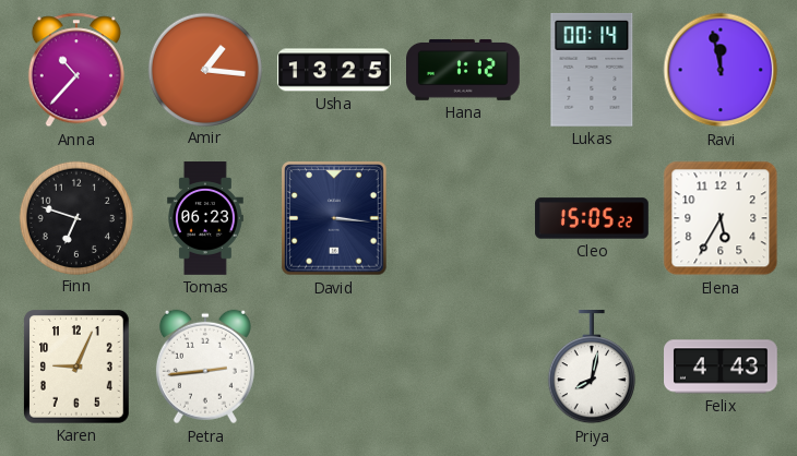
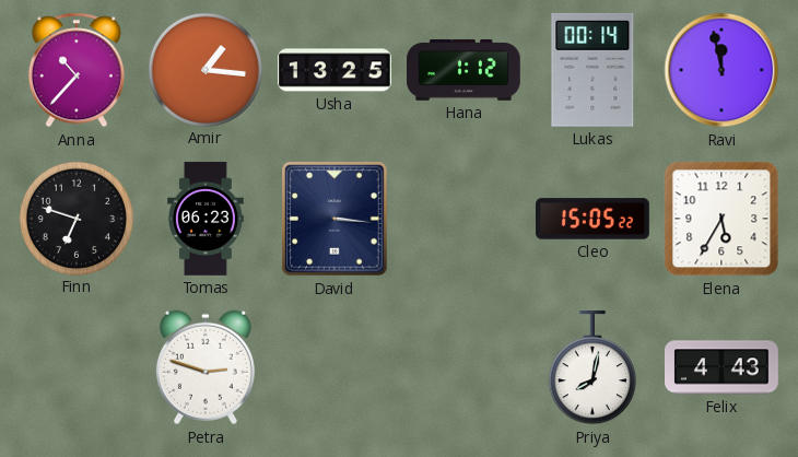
Karen: 9:04 -> none
Petra: 2:44 -> 2:48
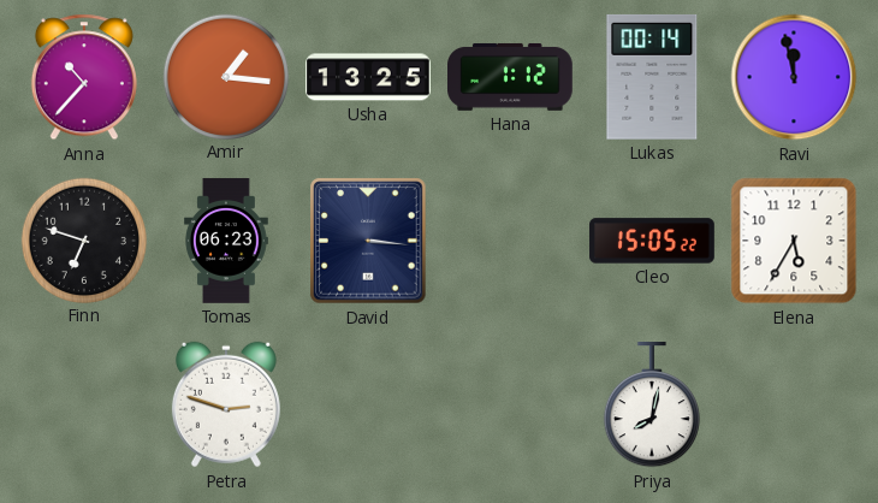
Felix: 4:43 -> none
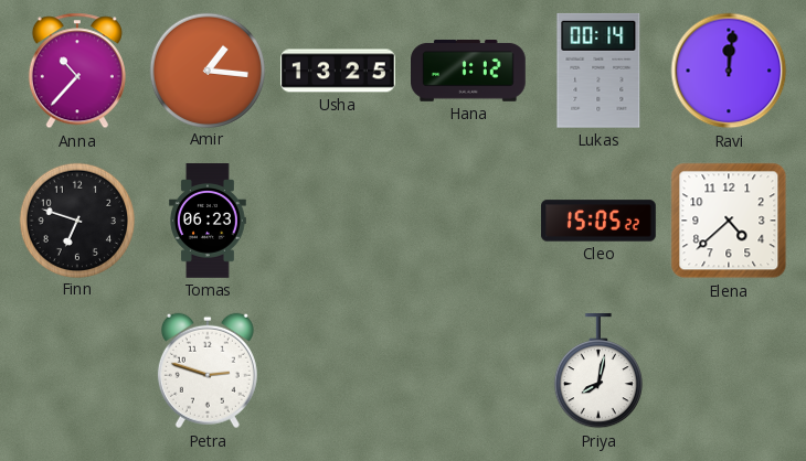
Ravi: 11:58 -> 12:01
David: 3:16 -> none
Elena: 5:35 -> 4:38
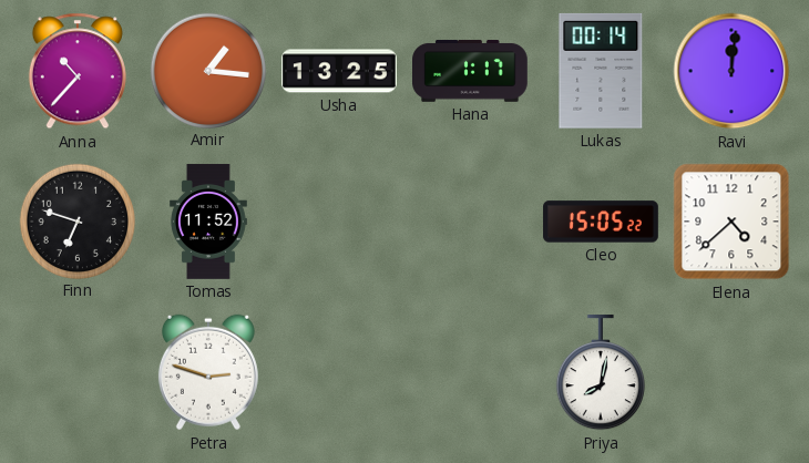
Hana: 1:12 -> 1:17
Tomas: 06:23 -> 11:52
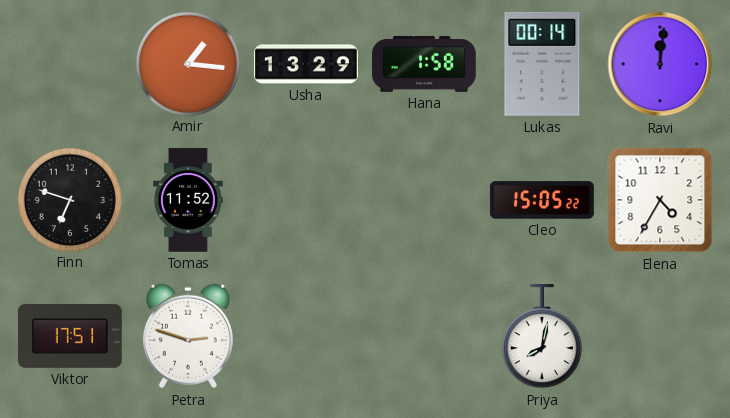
Anna: 10:37 -> none
Usha: 13:25 -> 13:29
Hana: 1:17 -> 1:58
Elena: 4:38 -> 4:35
Viktor: none -> 17:51
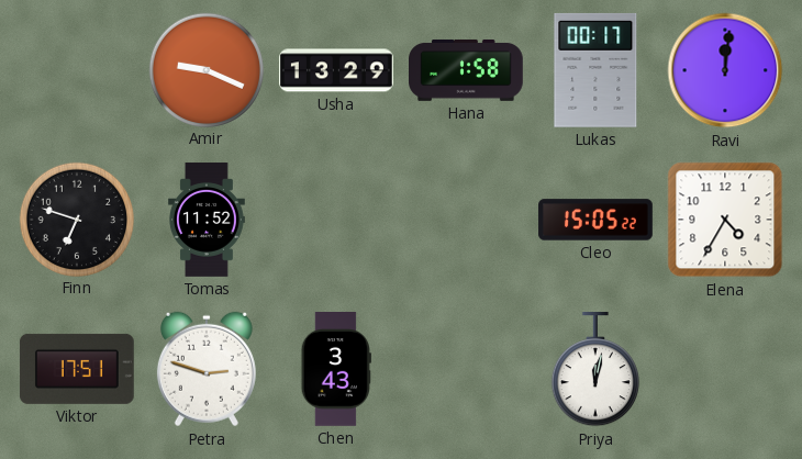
Amir: 1:16 -> 9:19
Lukas: 00:14 -> 00:17
Chen: none -> 3:43
Priya: 8:02 -> 12:02
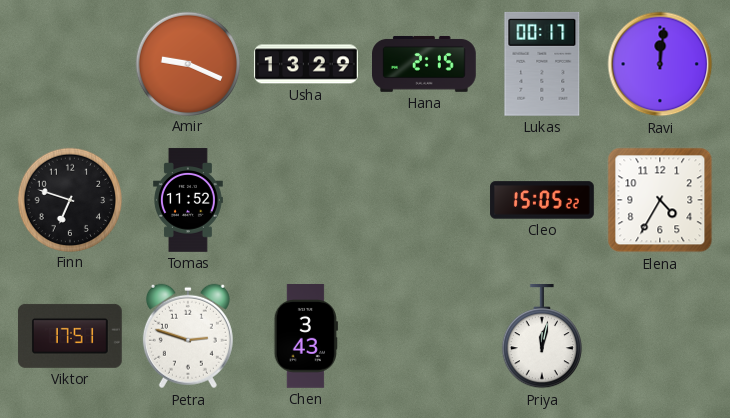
Hana: 1:58 -> 2:15
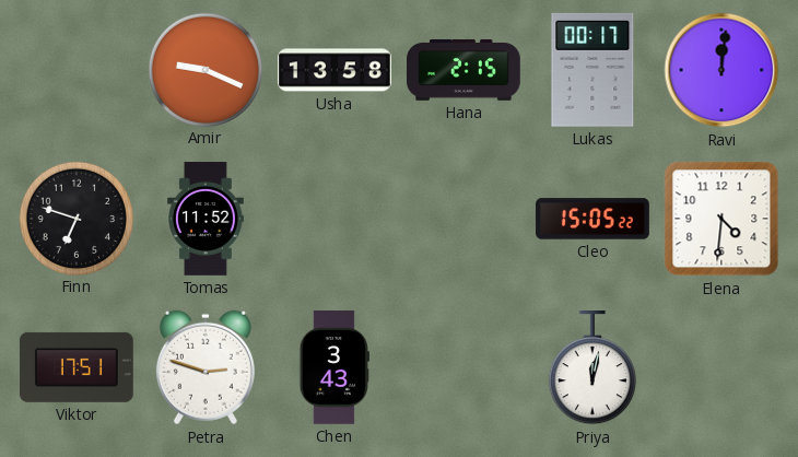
Usha: 13:29 -> 13:58
Elena: 4:35 -> 4:31
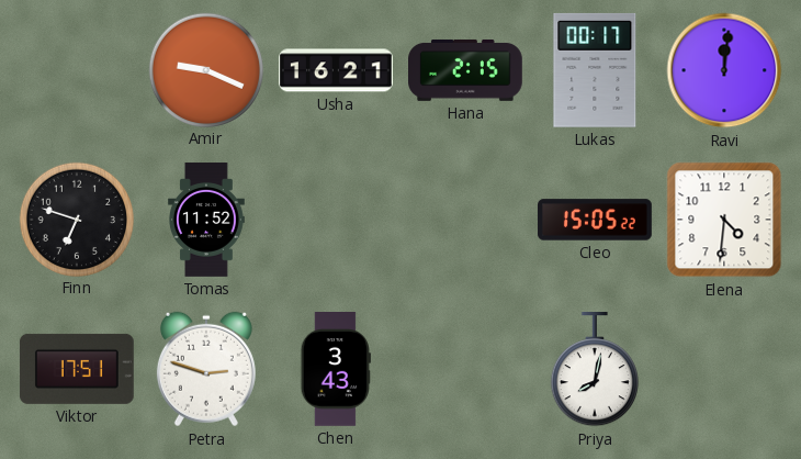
Usha: 13:58 -> 16:21
Priya: 12:02 -> 8:02
